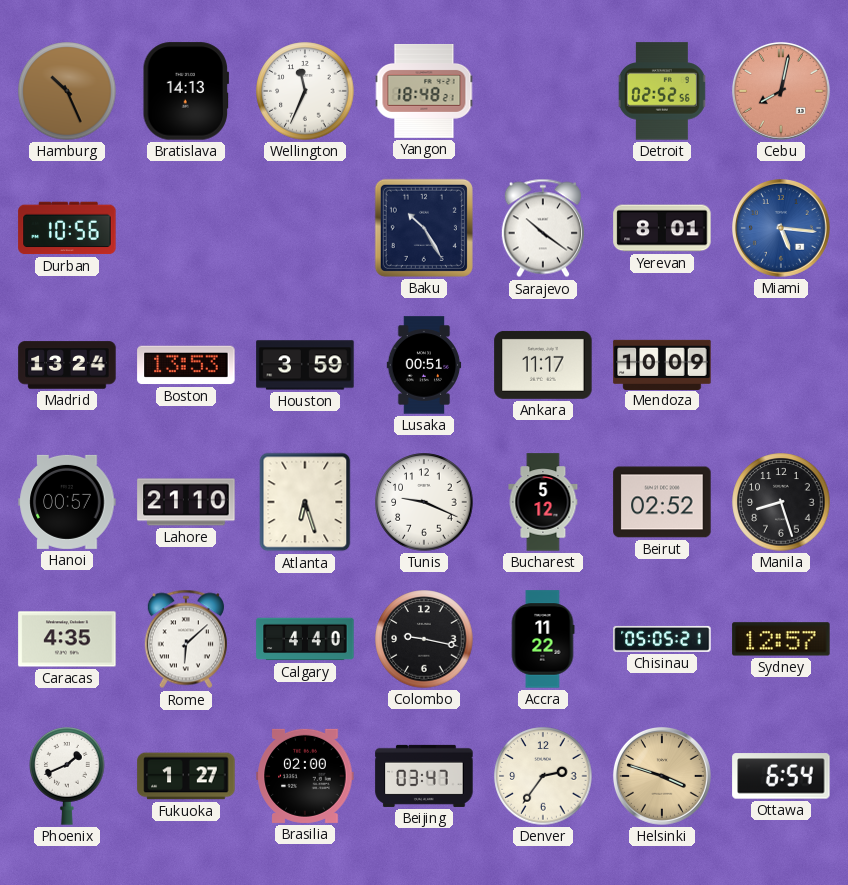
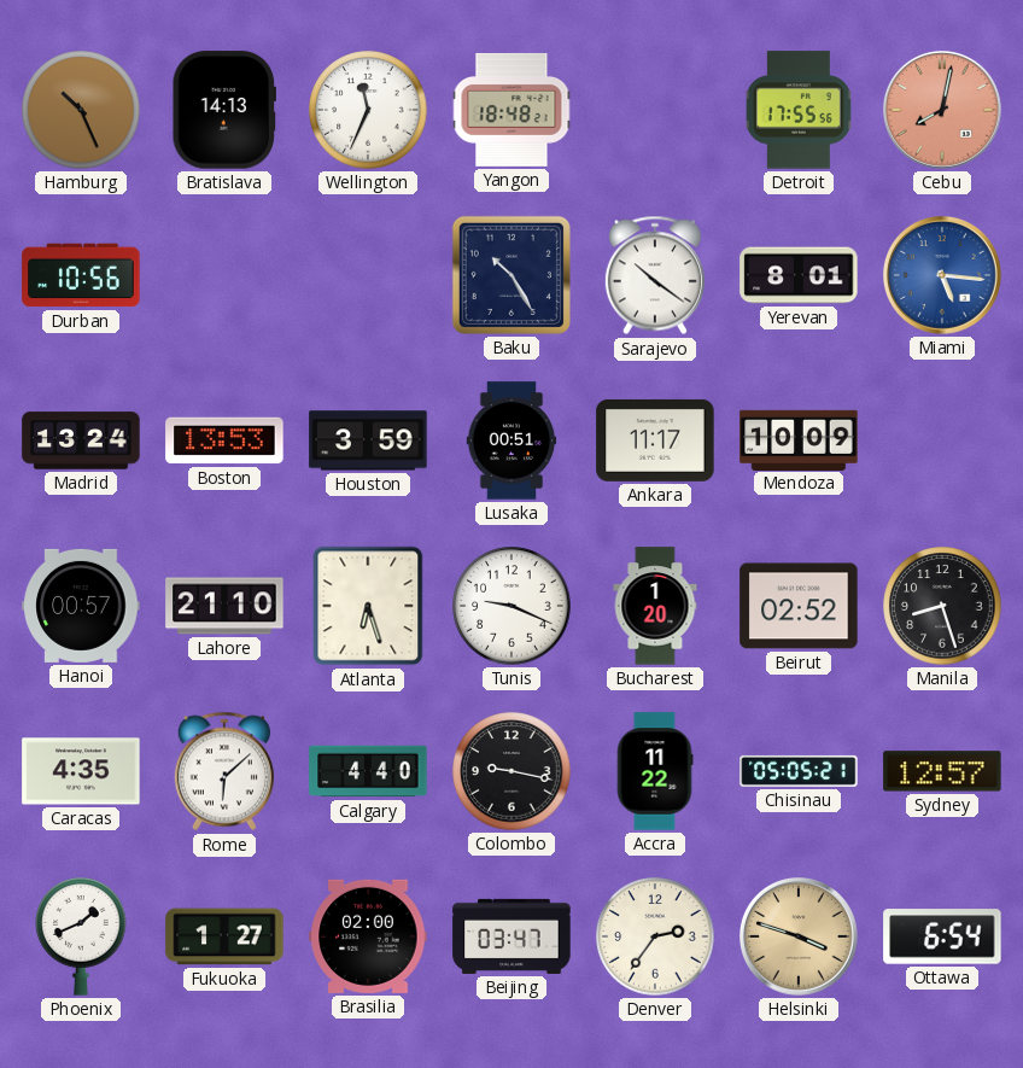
Detroit: 02:52 -> 17:55
Bucharest: 5:12 -> 1:20
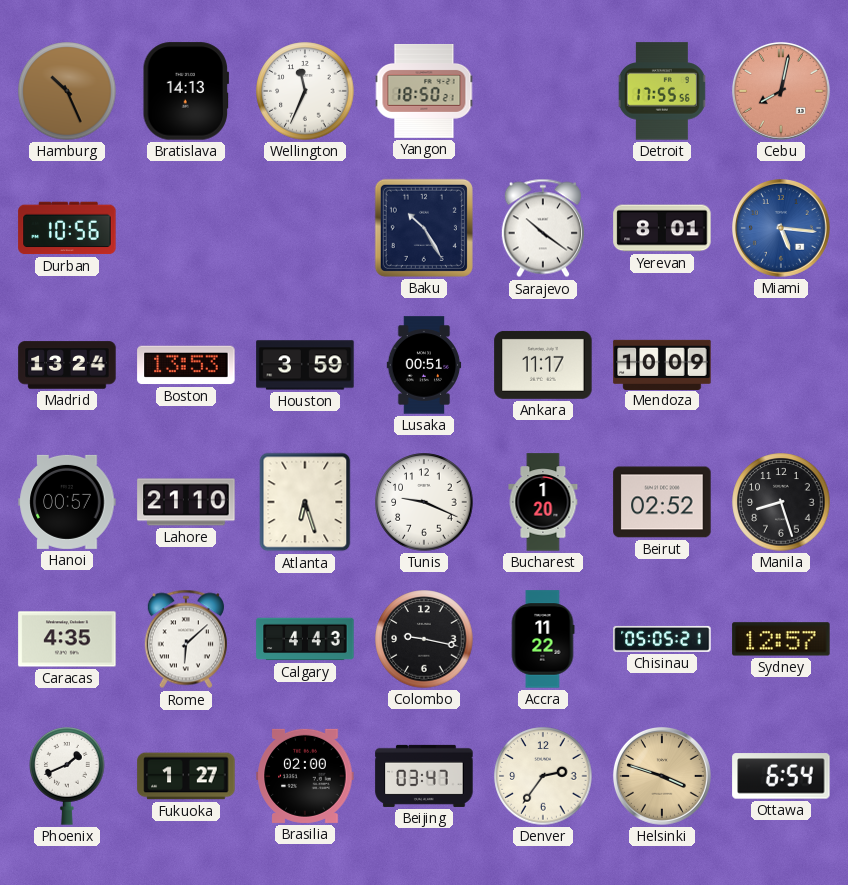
Yangon: 18:48 -> 18:50
Calgary: 4:40 -> 4:43
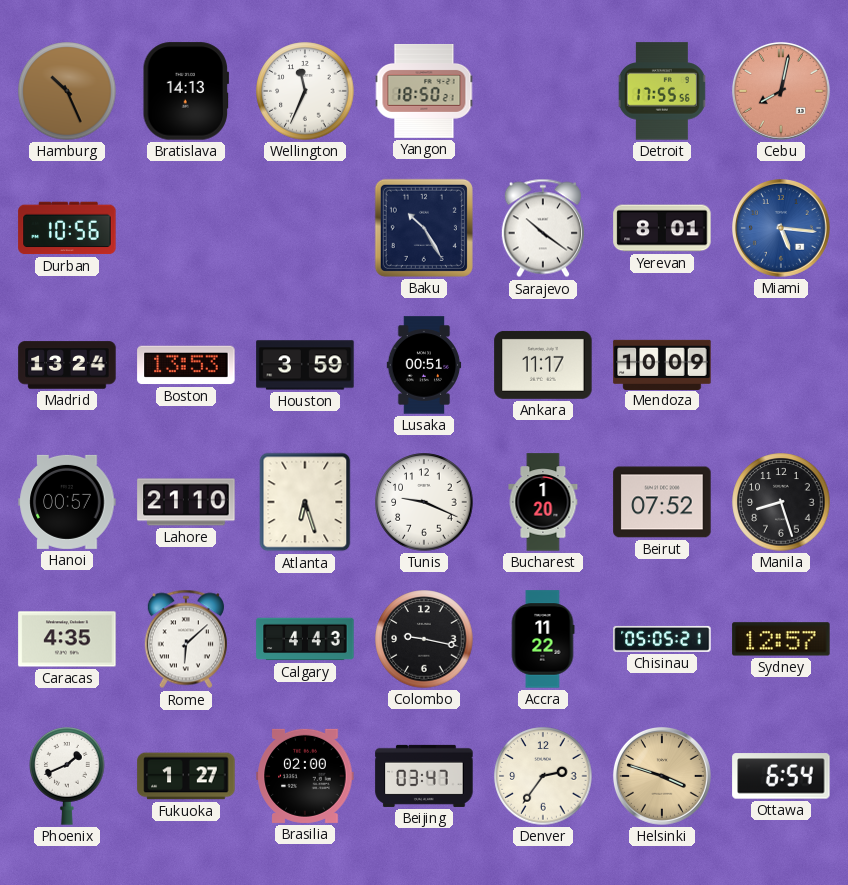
Beirut: 02:52 -> 07:52
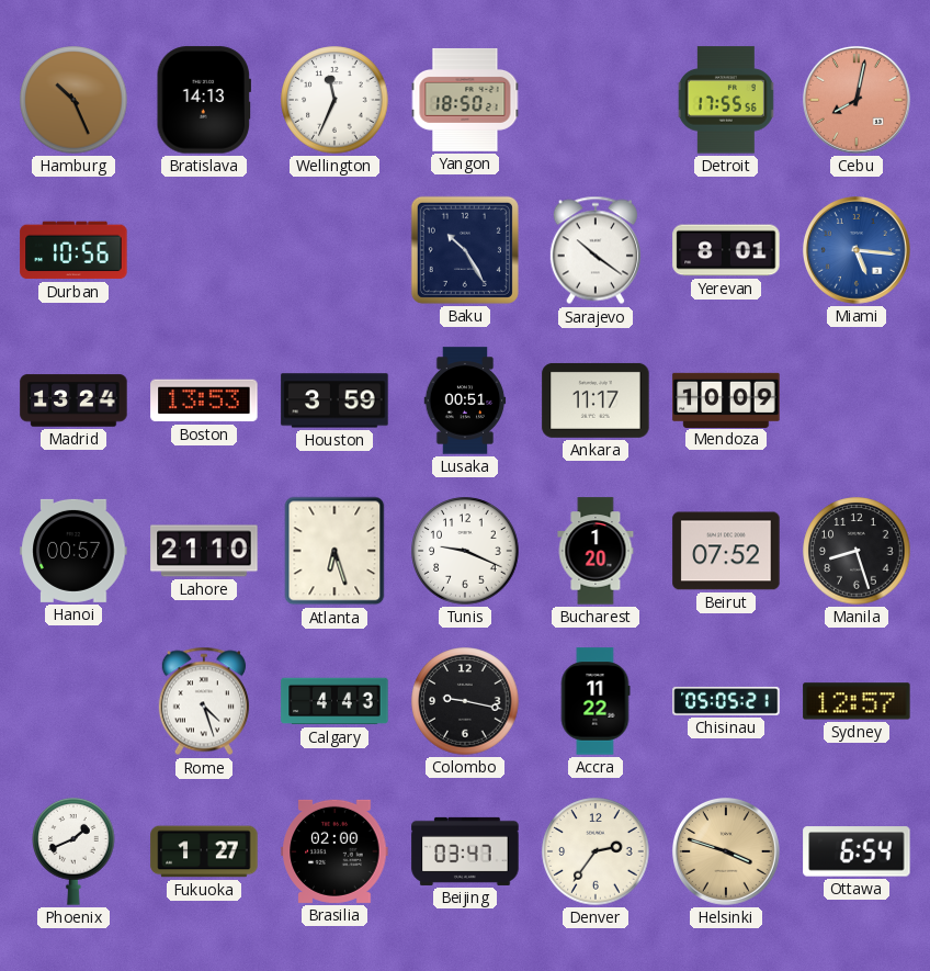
Caracas: 4:35 -> none
Rome: 6:08 -> 4:27
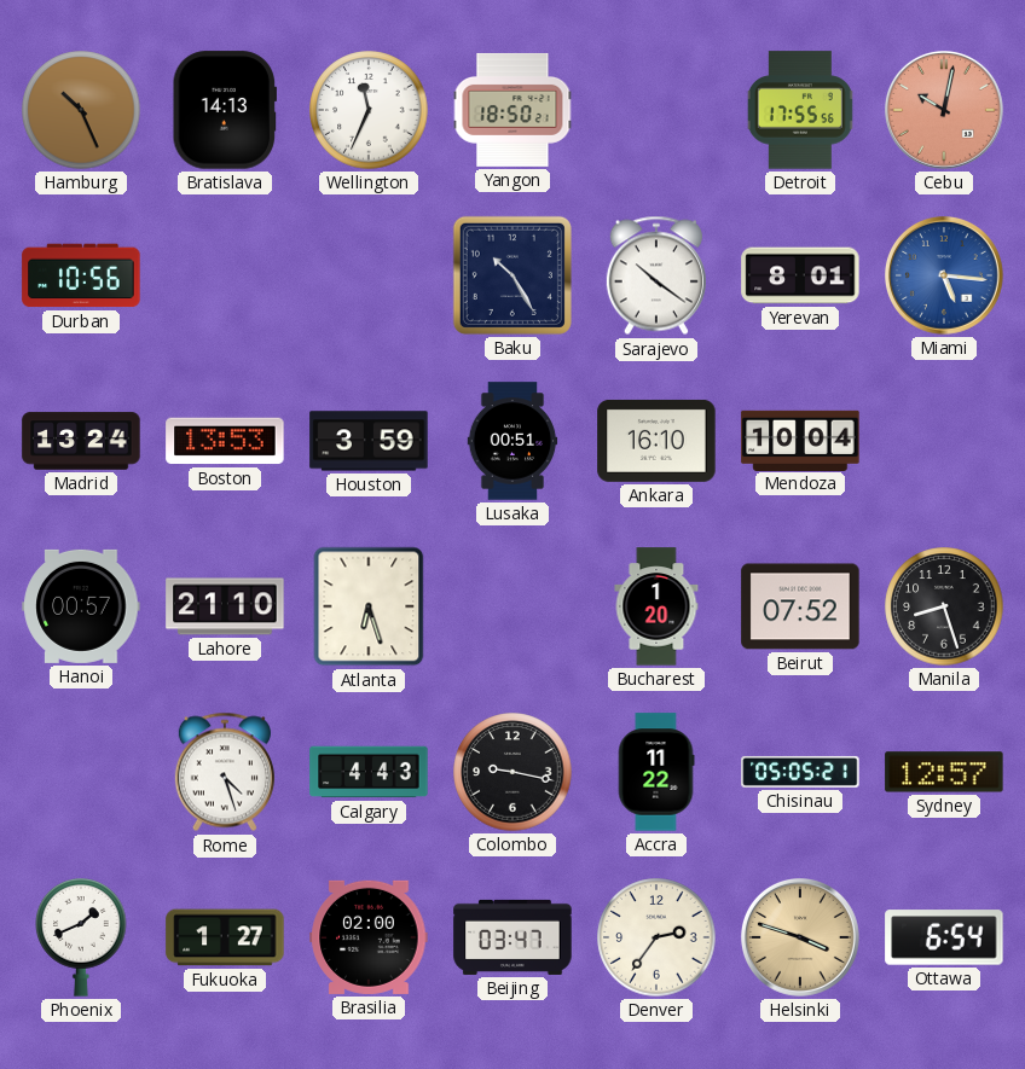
Cebu: 8:02 -> 10:02
Ankara: 11:17 -> 16:10
Mendoza: 10:09 -> 10:04
Tunis: 9:19 -> none
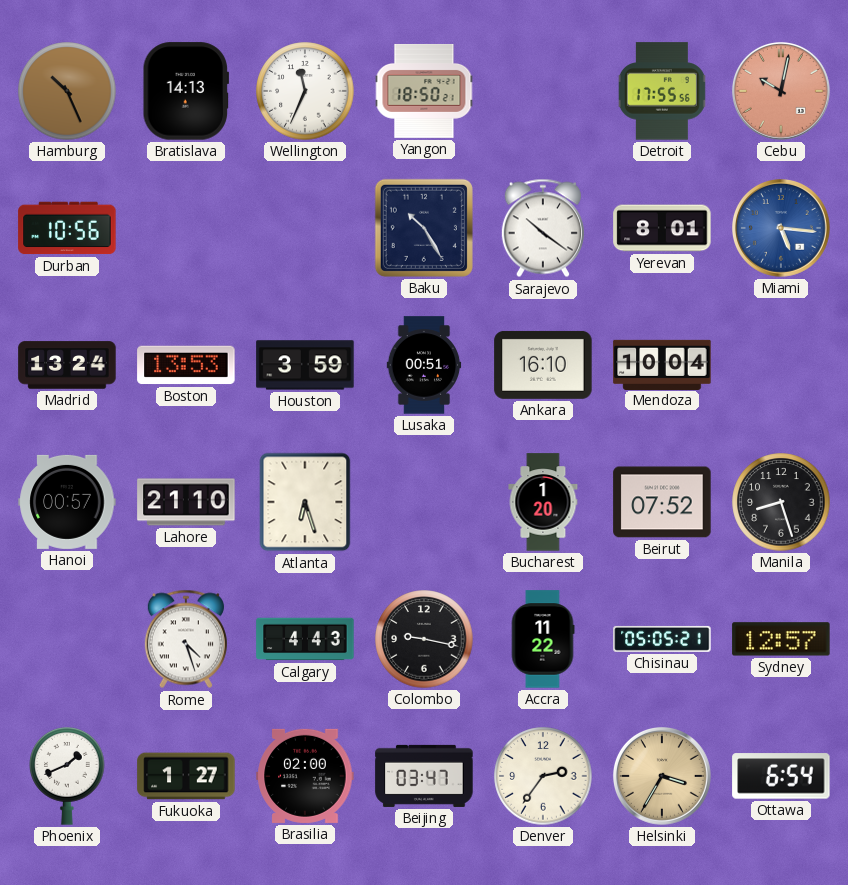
Helsinki: 3:48 -> 3:35
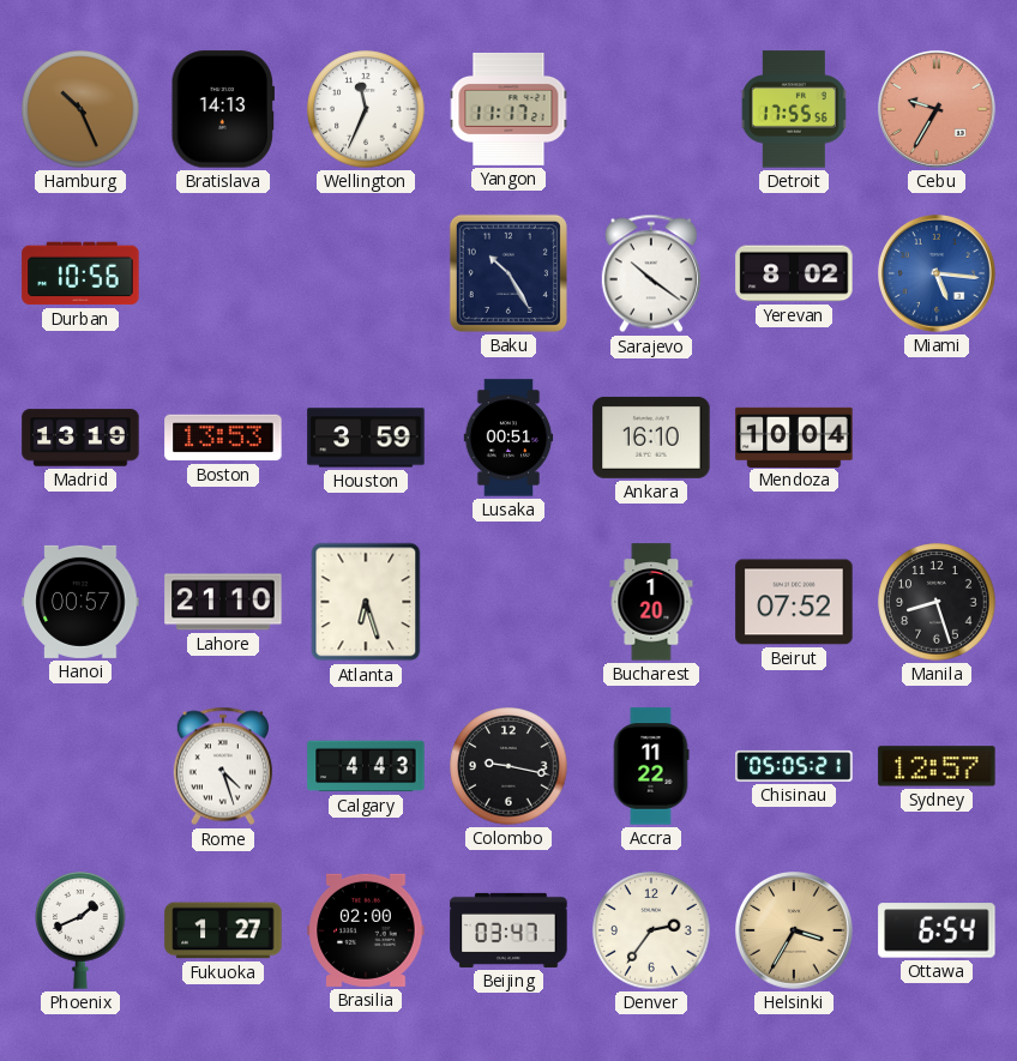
Yangon: 18:50 -> 11:17
Cebu: 10:02 -> 9:35
Yerevan: 8:01 -> 8:02
Madrid: 13:24 -> 13:19
